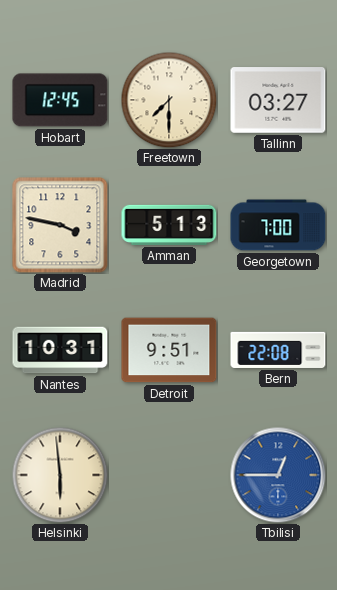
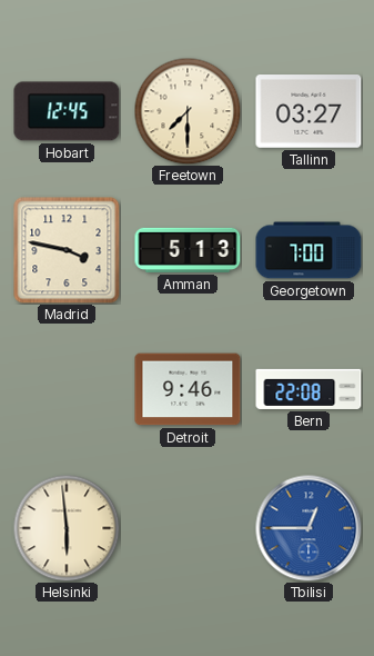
Nantes: 10:31 -> none
Detroit: 9:51 -> 9:46
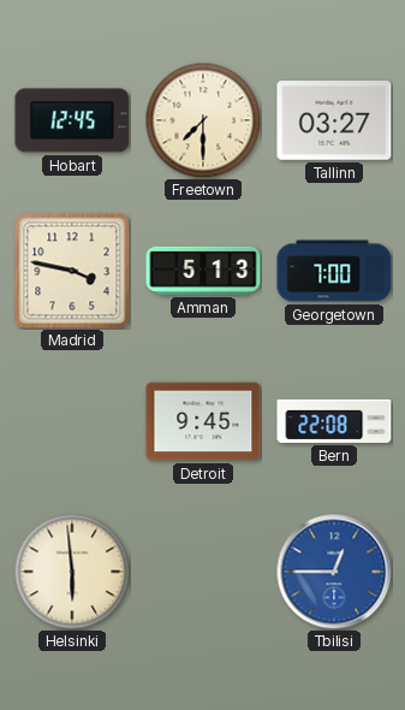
Detroit: 9:46 -> 9:45
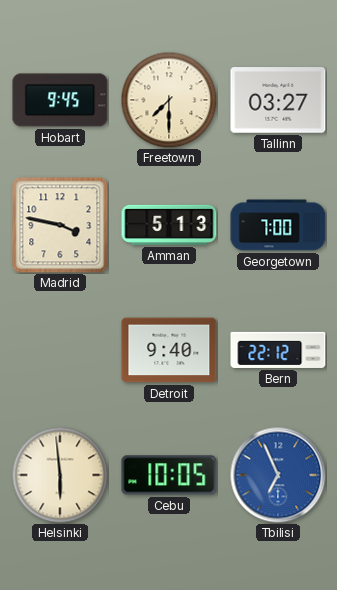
Hobart: 12:45 -> 9:45
Detroit: 9:45 -> 9:40
Bern: 22:08 -> 22:12
Cebu: none -> 10:05
Tbilisi: 12:45 -> 6:56
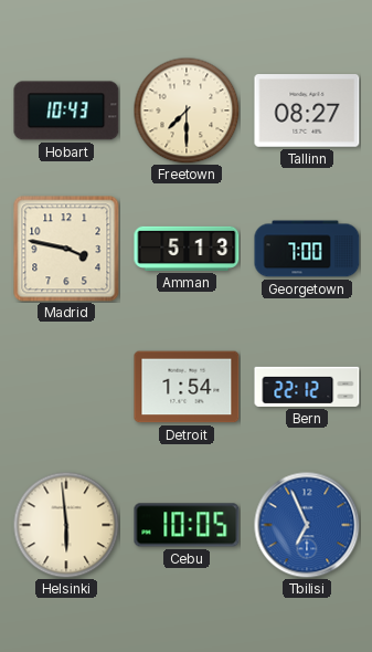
Hobart: 9:45 -> 10:43
Tallinn: 03:27 -> 08:27
Detroit: 9:40 -> 1:54
